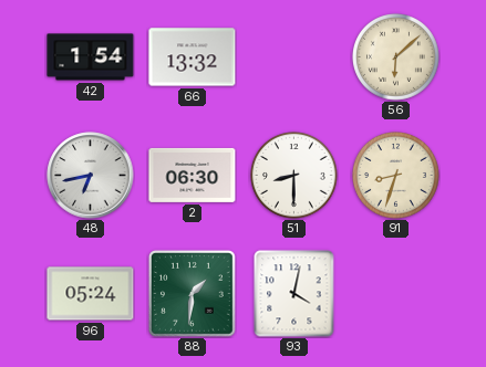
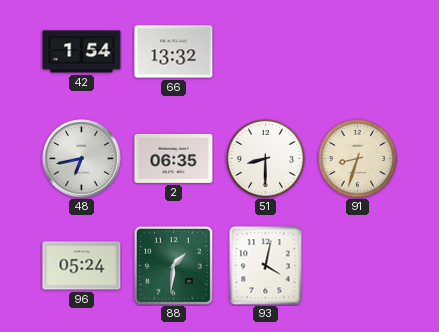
56: 6:08 -> none
2: 06:30 -> 06:35
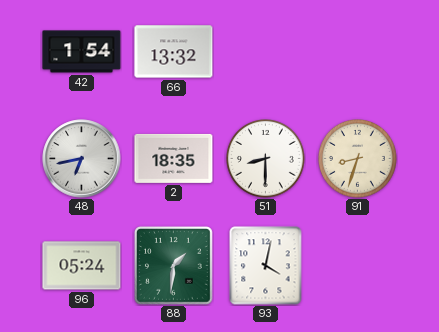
2: 06:35 -> 18:35
